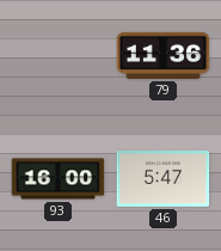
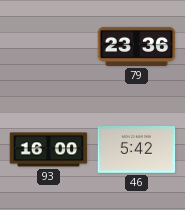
79: 11:36 -> 23:36
46: 5:47 -> 5:42
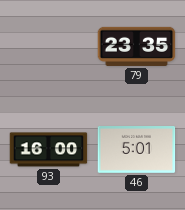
79: 23:36 -> 23:35
46: 5:42 -> 5:01
